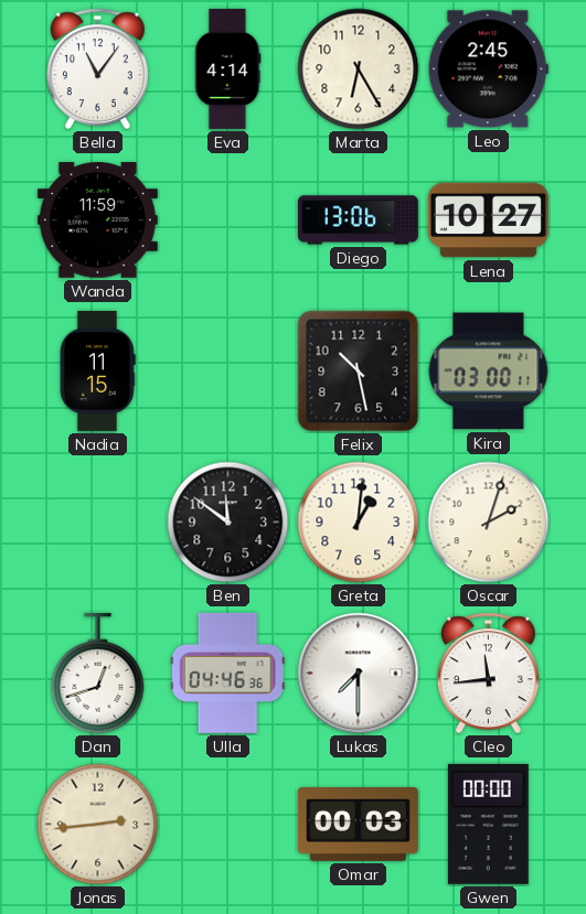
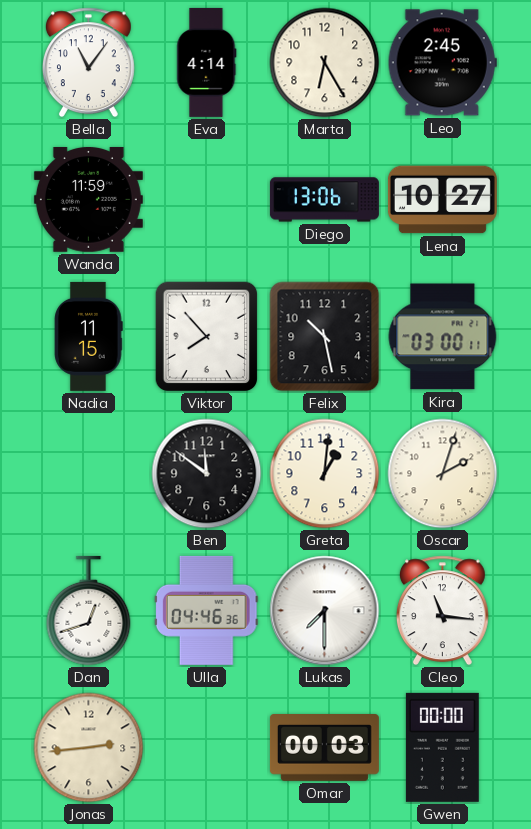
Viktor: none -> 7:53
Cleo: 11:44 -> 11:16
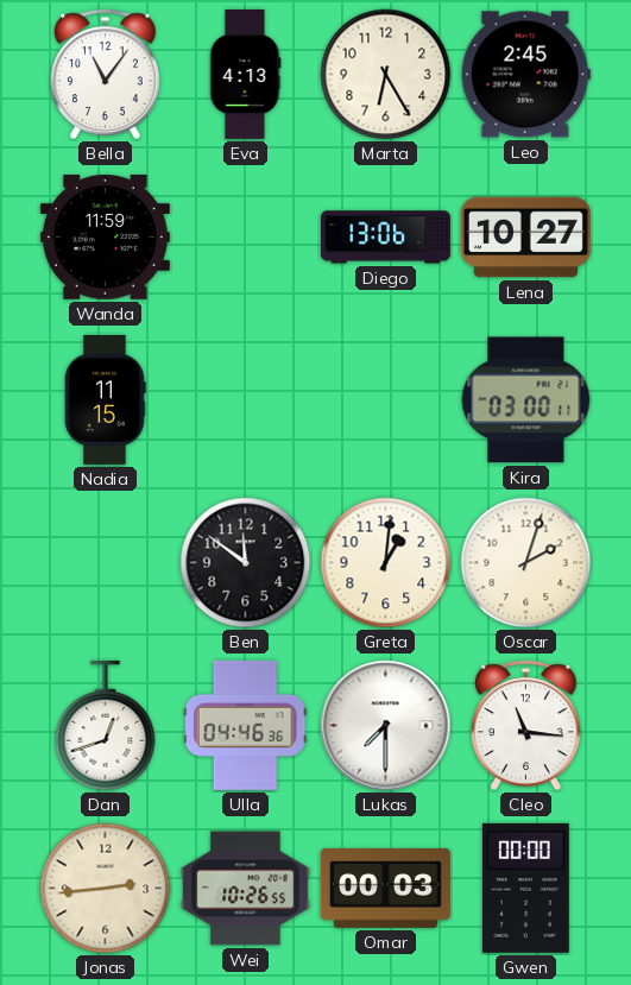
Eva: 4:14 -> 4:13
Viktor: 7:53 -> none
Felix: 10:28 -> none
Wei: none -> 10:26
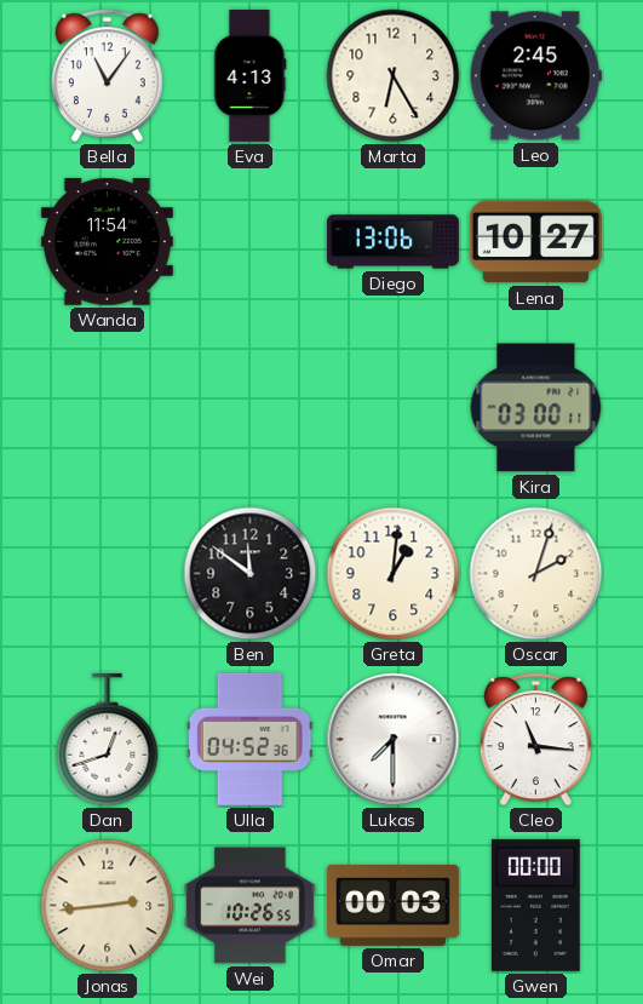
Wanda: 11:59 -> 11:54
Nadia: 11:15 -> none
Ulla: 04:46 -> 04:52
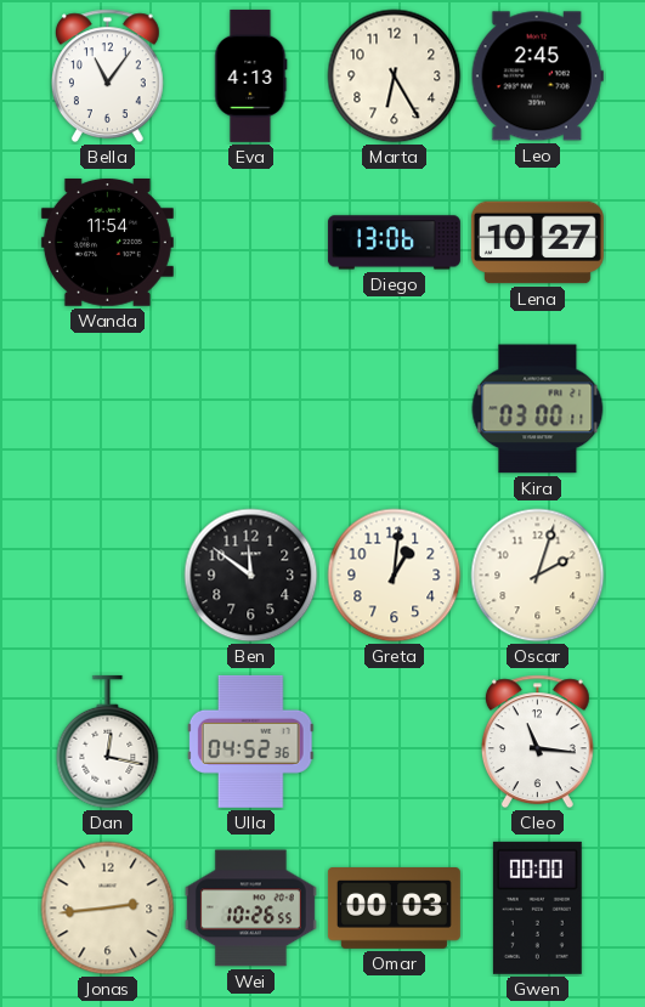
Dan: 12:42 -> 12:17
Lukas: 7:30 -> none
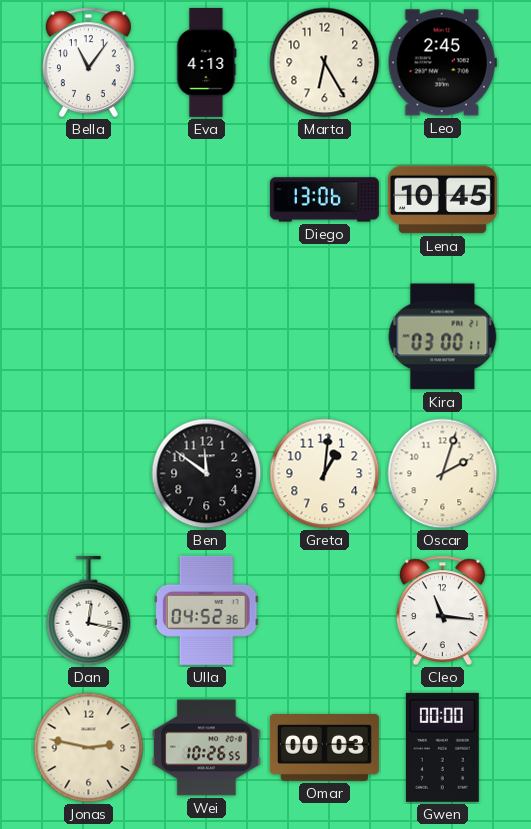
Wanda: 11:54 -> none
Lena: 10:27 -> 10:45
Jonas: 2:44 -> 2:47
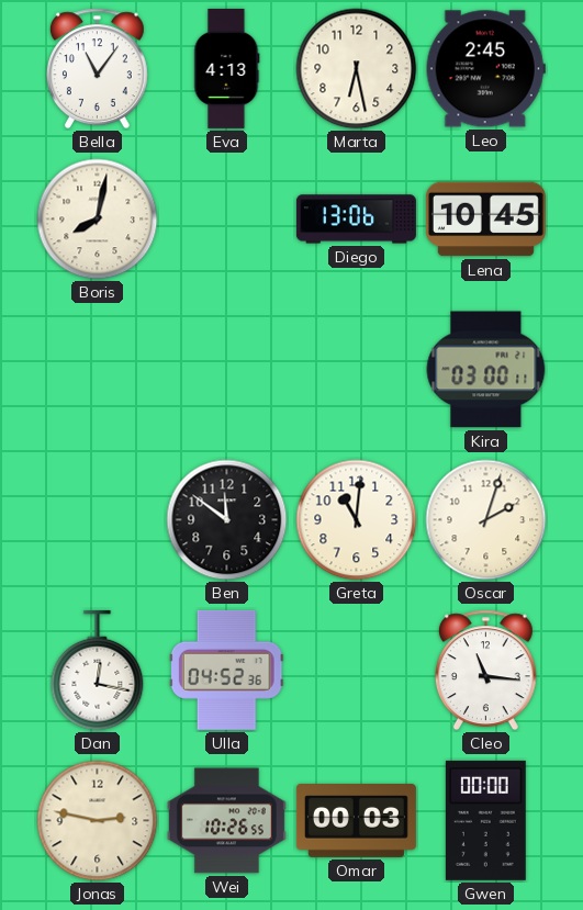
Marta: 6:25 -> 6:28
Boris: none -> 8:02
Greta: 1:01 -> 11:01
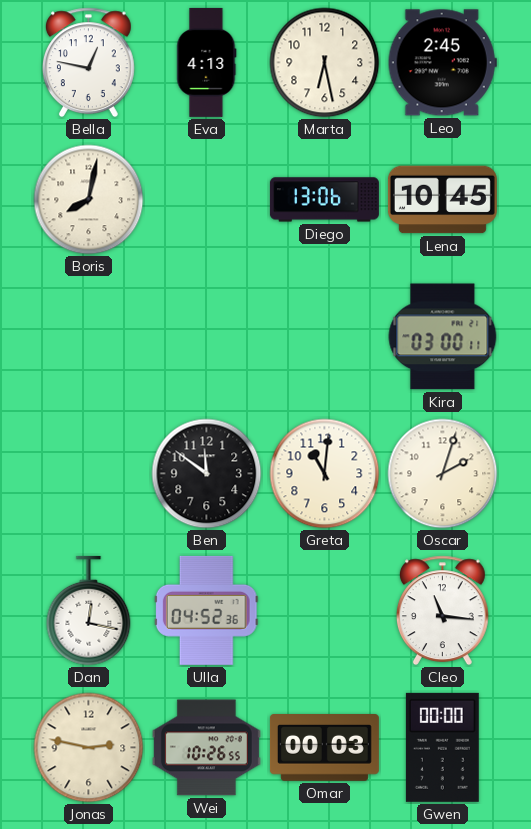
Bella: 11:06 -> 12:47
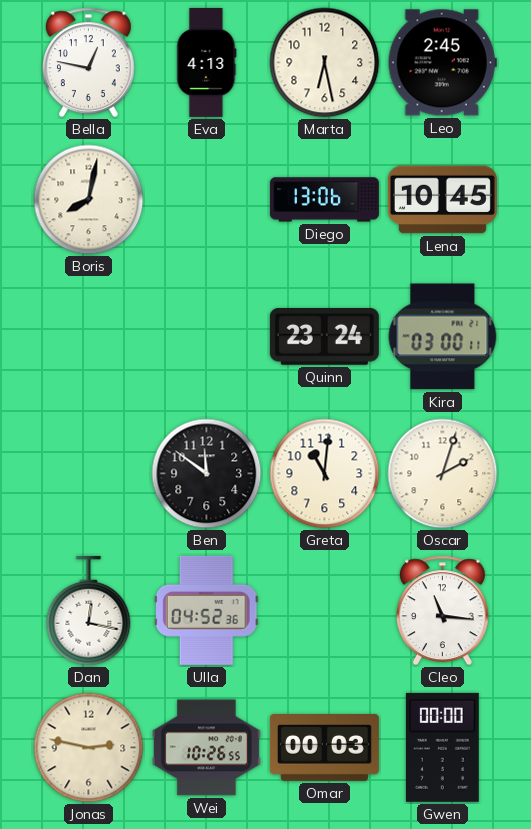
Quinn: none -> 23:24
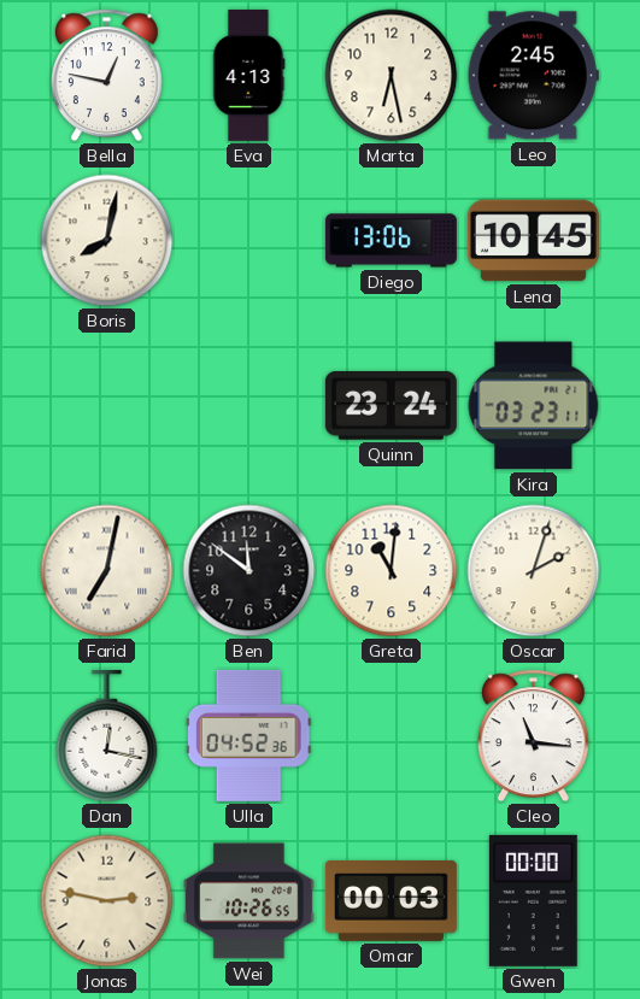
Kira: 03:00 -> 03:23
Farid: none -> 7:02
